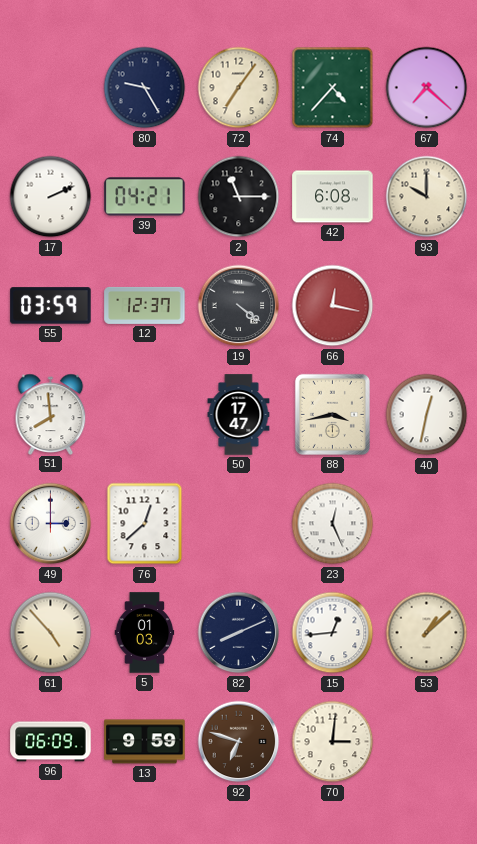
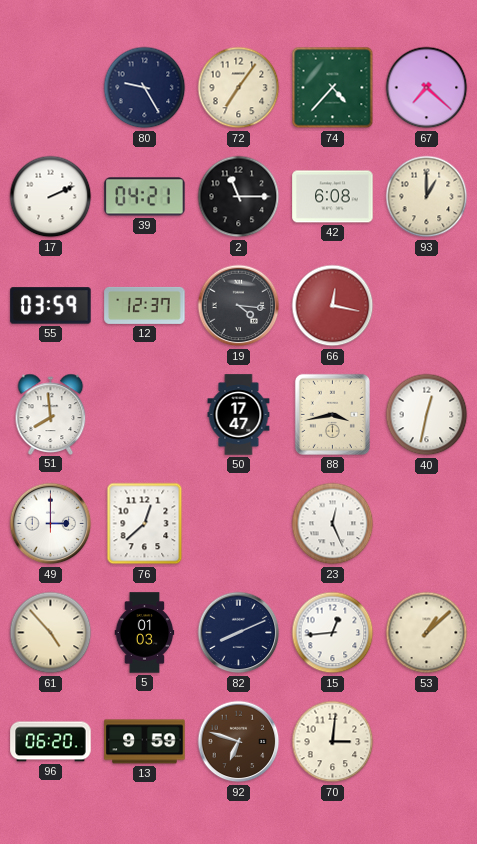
93: 10:00 -> 1:00
19: 4:21 -> 4:16
96: 06:09 -> 06:20
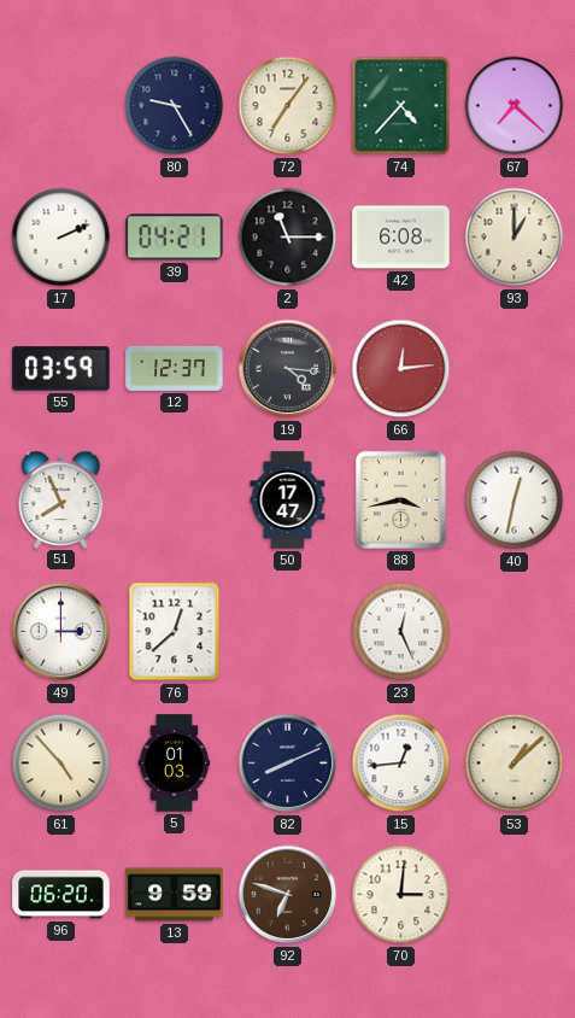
66: 12:17 -> 12:14
51: 7:59 -> 7:56
